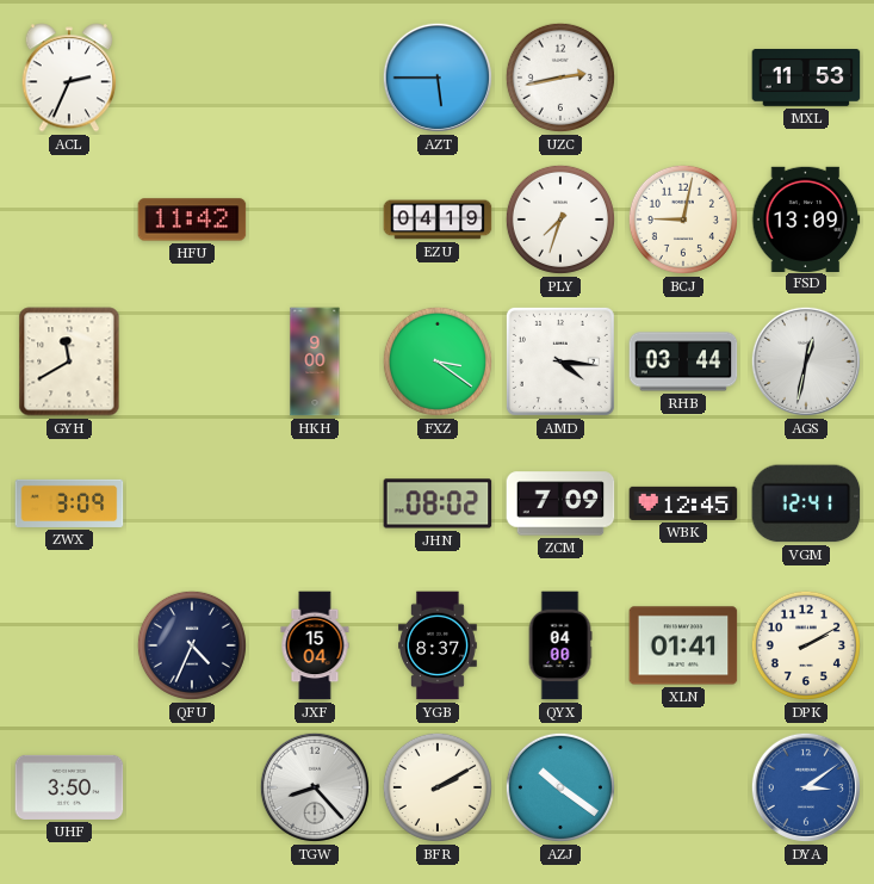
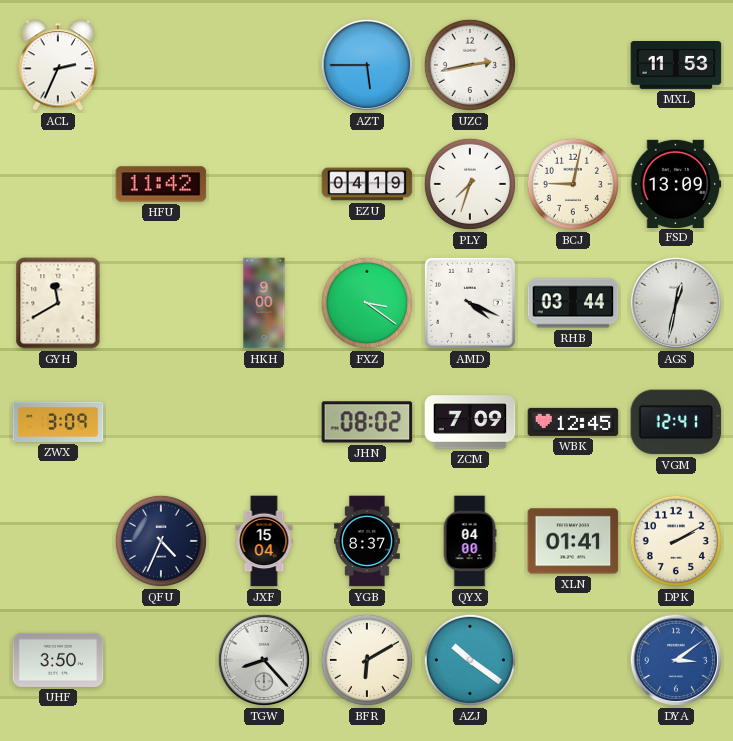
AMD: 4:16 -> 4:19
BFR: 2:10 -> 6:10
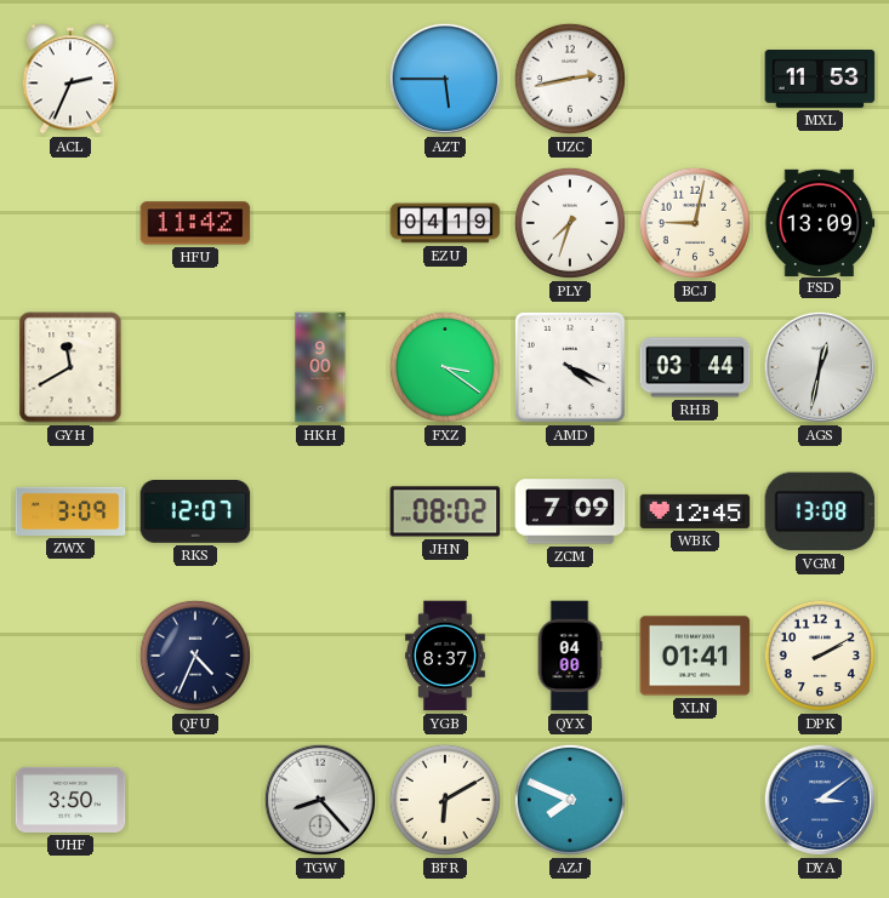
RKS: none -> 12:07
VGM: 12:41 -> 13:08
JXF: 15:04 -> none
AZJ: 10:21 -> 7:49
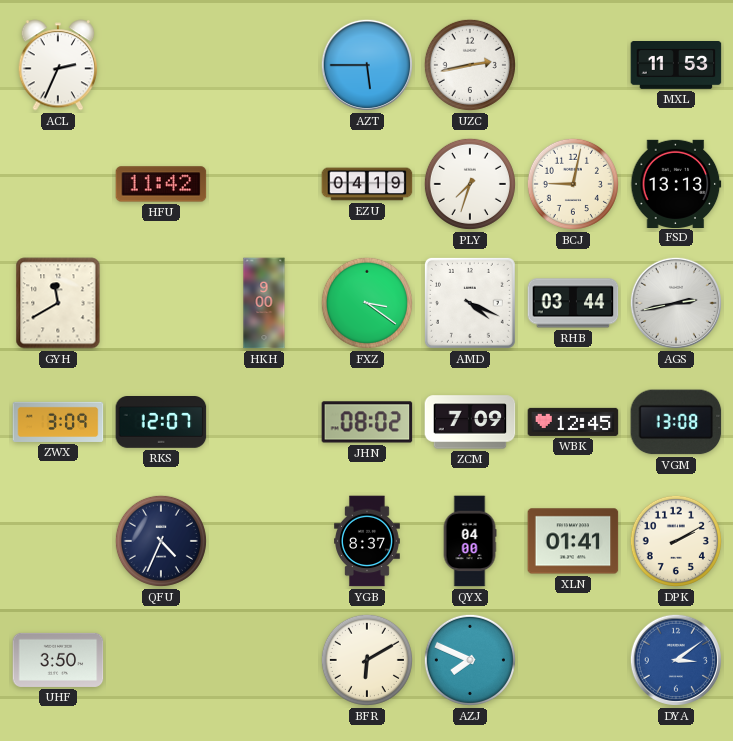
FSD: 13:09 -> 13:13
AGS: 12:32 -> 2:43
TGW: 8:23 -> none
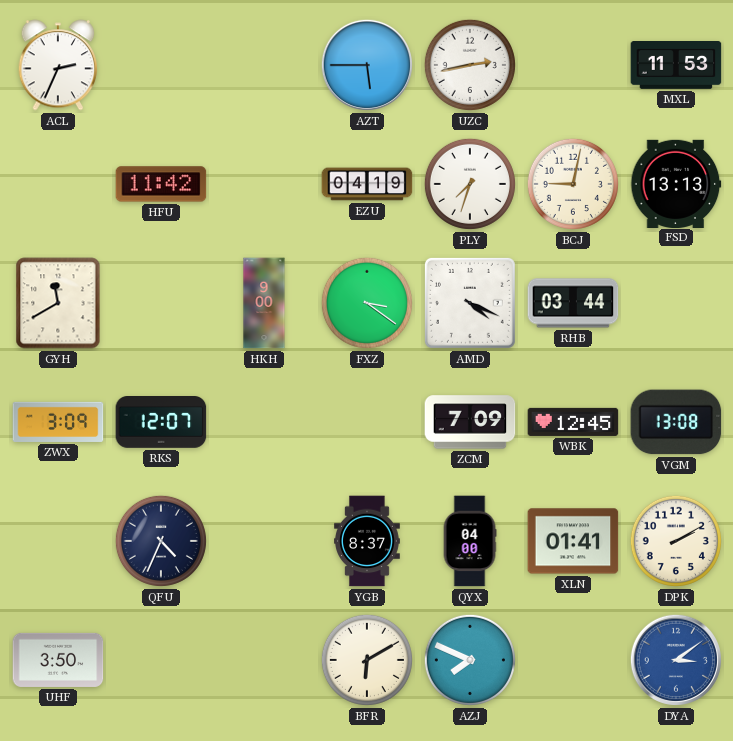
AGS: 2:43 -> none
JHN: 08:02 -> none
